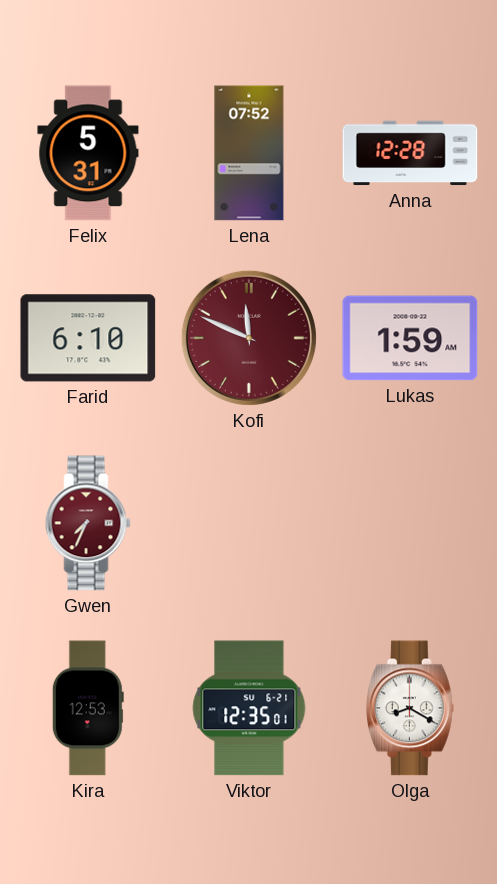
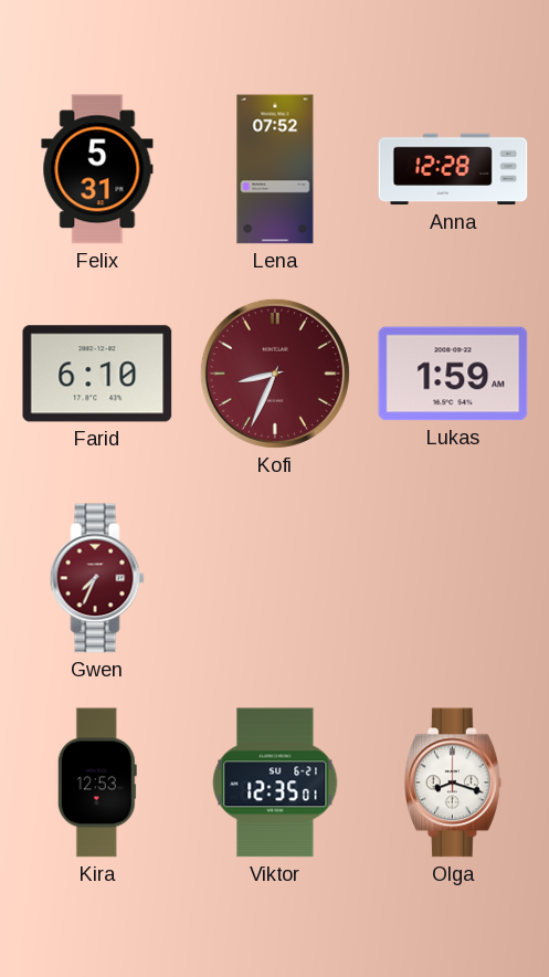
Kofi: 11:49 -> 8:34
Olga: 8:20 -> 8:18
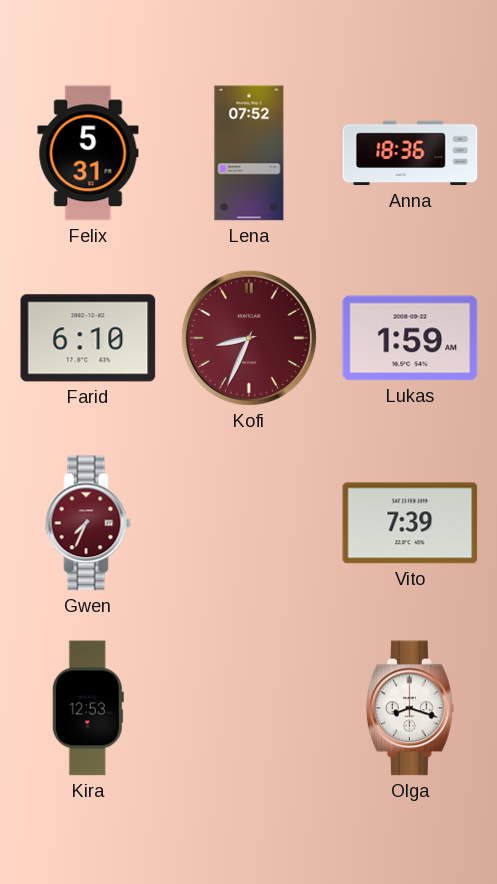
Anna: 12:28 -> 18:36
Vito: none -> 7:39
Viktor: 12:35 -> none
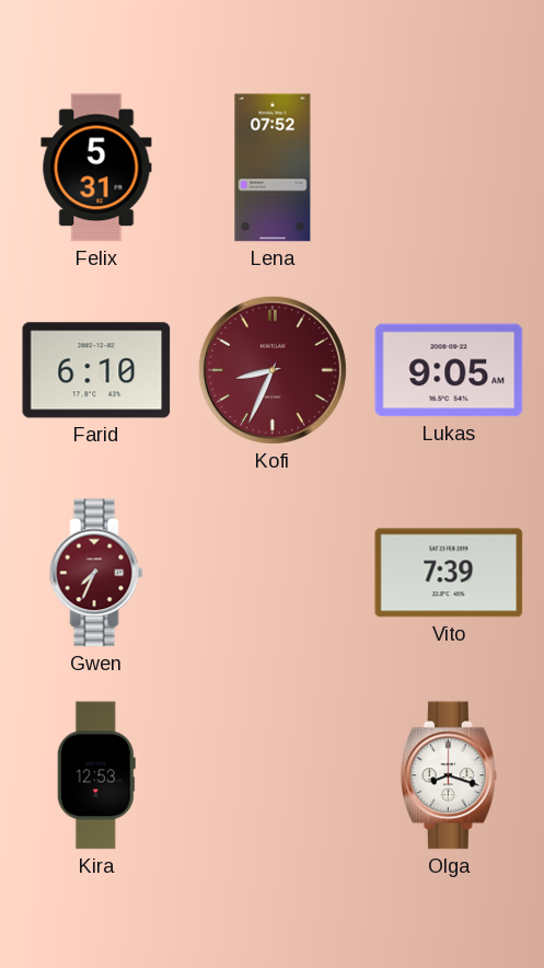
Anna: 18:36 -> none
Lukas: 1:59 -> 9:05
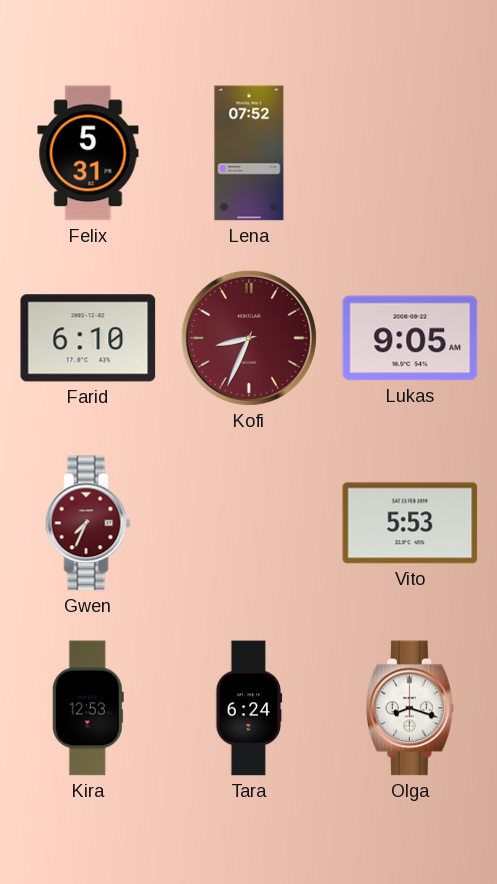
Vito: 7:39 -> 5:53
Tara: none -> 6:24
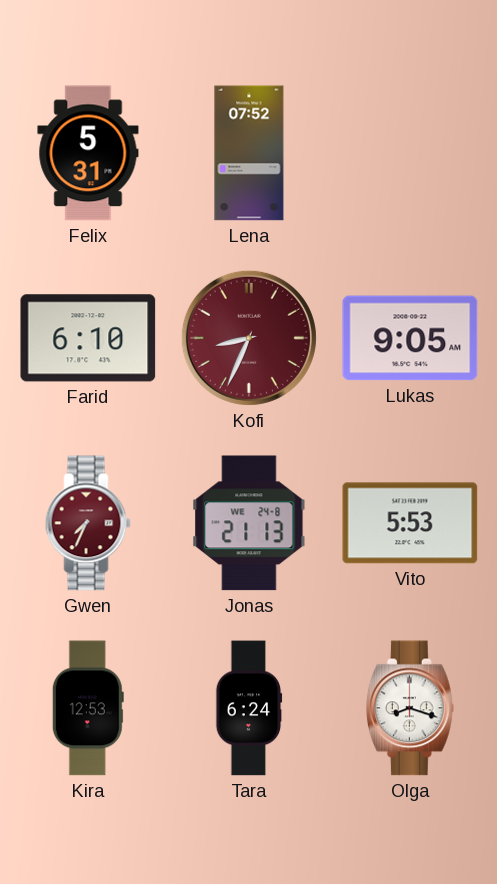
Jonas: none -> 21:13
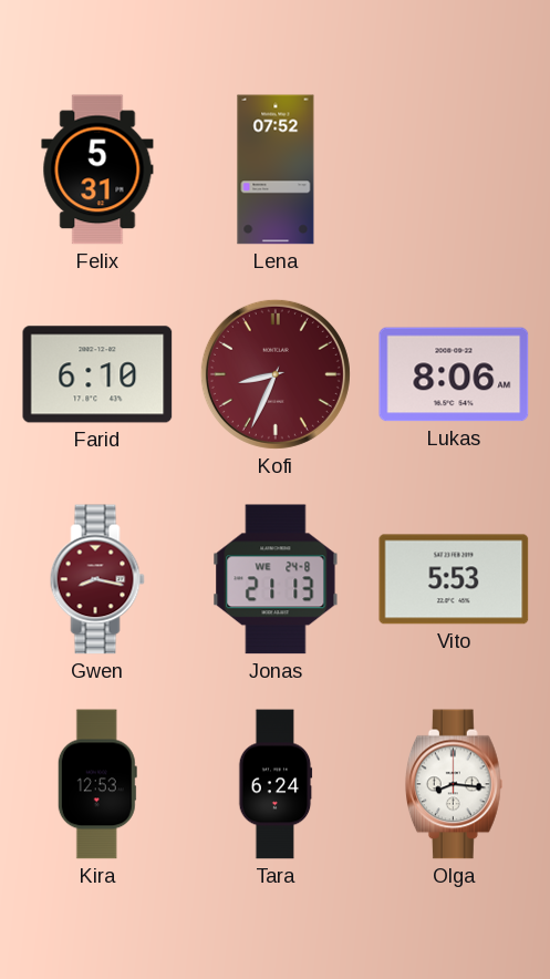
Lukas: 9:05 -> 8:06
Gwen: 7:34 -> 8:17
Olga: 8:18 -> 8:16
